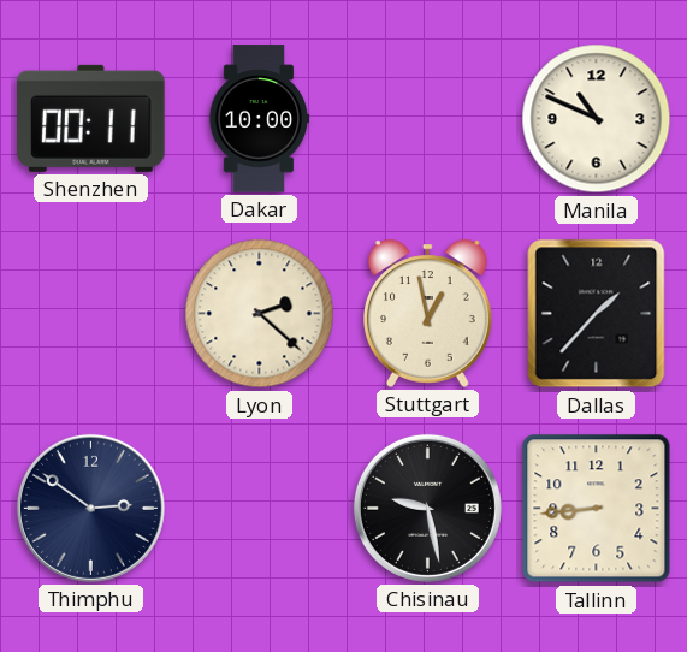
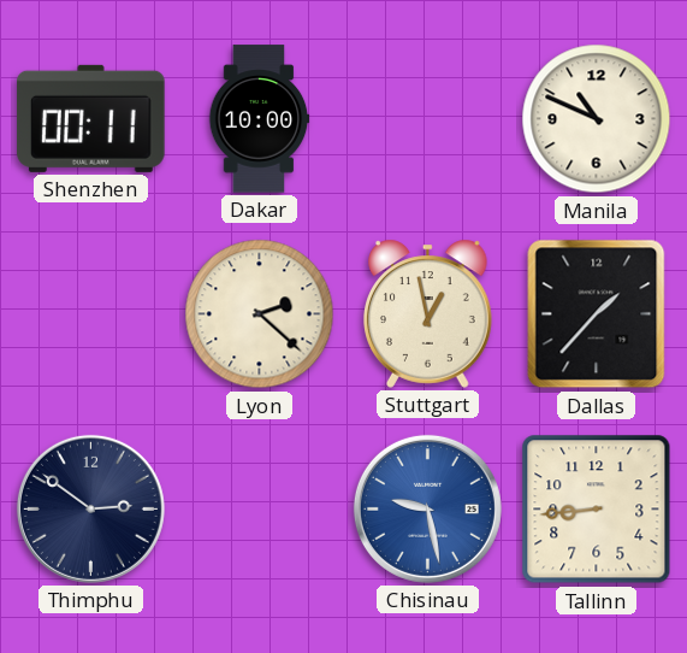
Chisinau dial: black -> blue
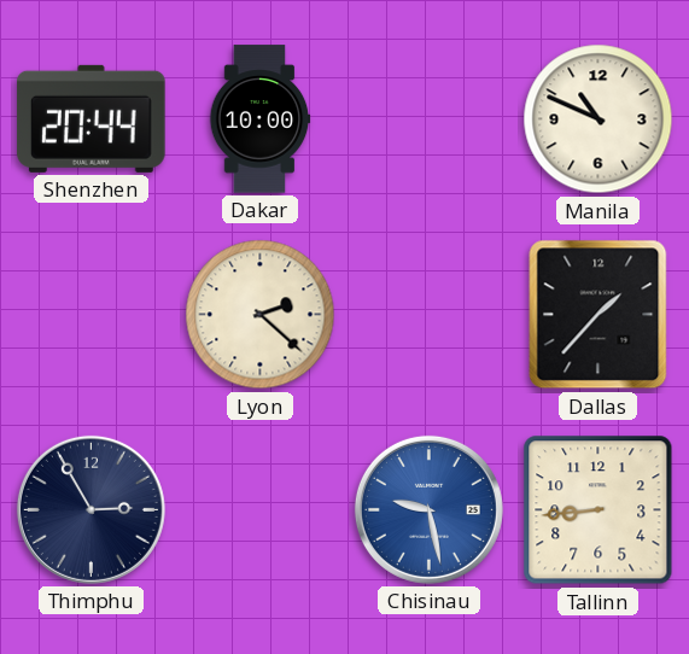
Shenzhen: 00:11 -> 20:44
Stuttgart: 12:58 -> none
Thimphu: 2:51 -> 2:55
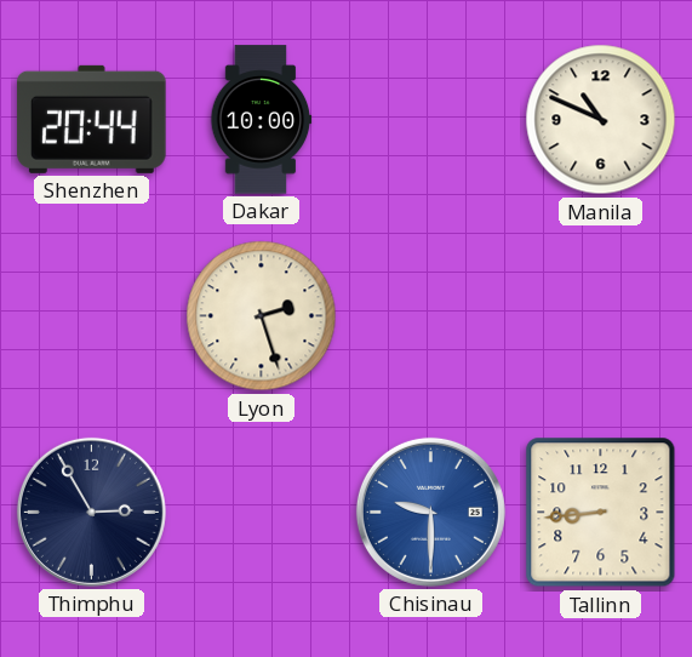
Lyon: 2:22 -> 2:27
Dallas: 1:37 -> none
Chisinau: 9:28 -> 9:30
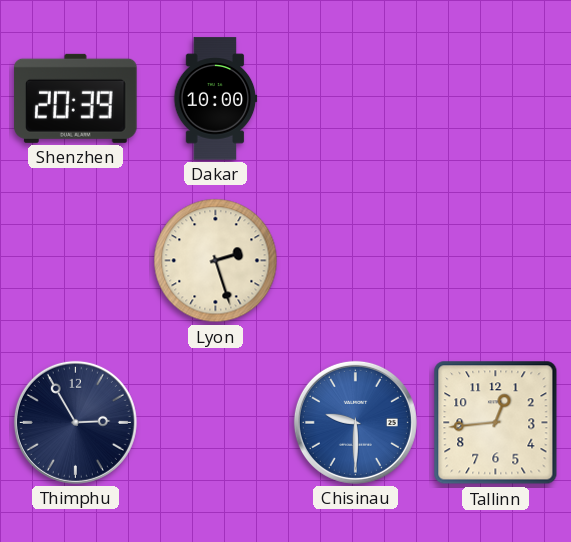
Shenzhen: 20:44 -> 20:39
Manila: 10:49 -> none
Tallinn: 8:44 -> 12:44
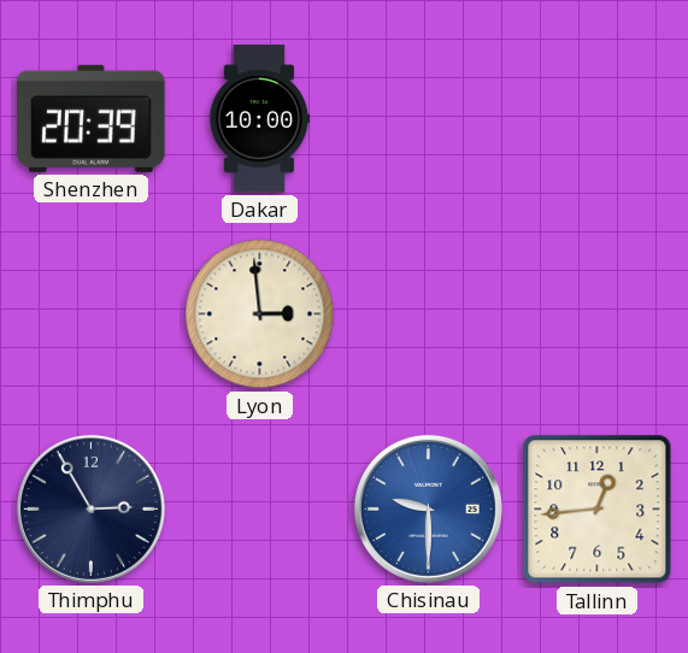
Lyon: 2:27 -> 2:59
